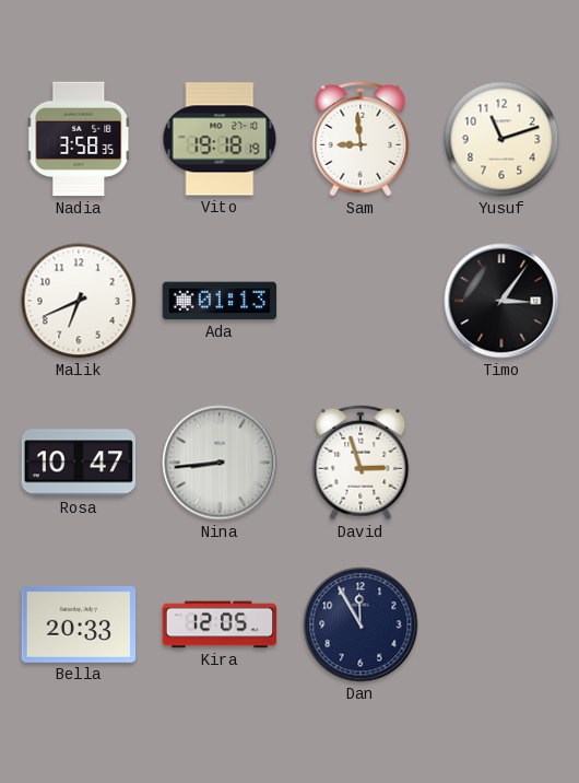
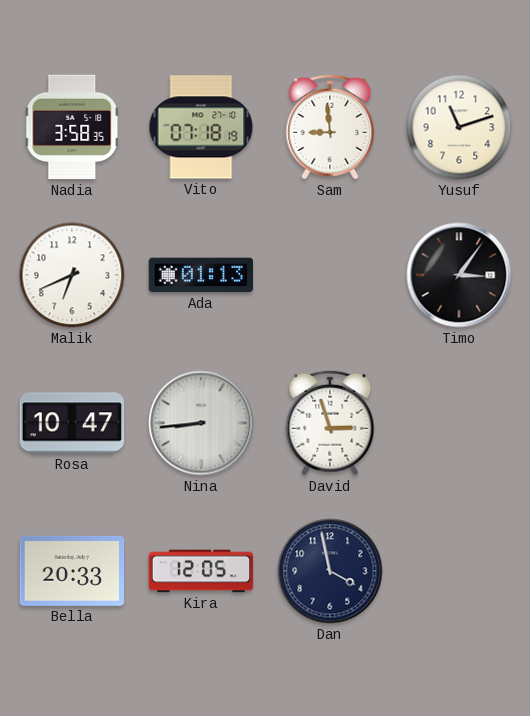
Vito: 19:18 -> 07:18
Dan: 11:55 -> 3:58
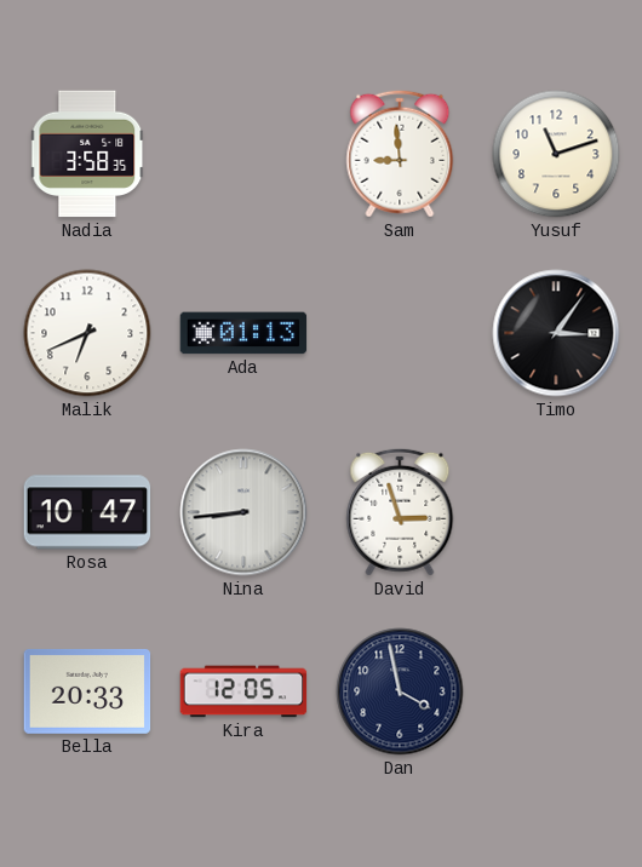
Vito: 07:18 -> none
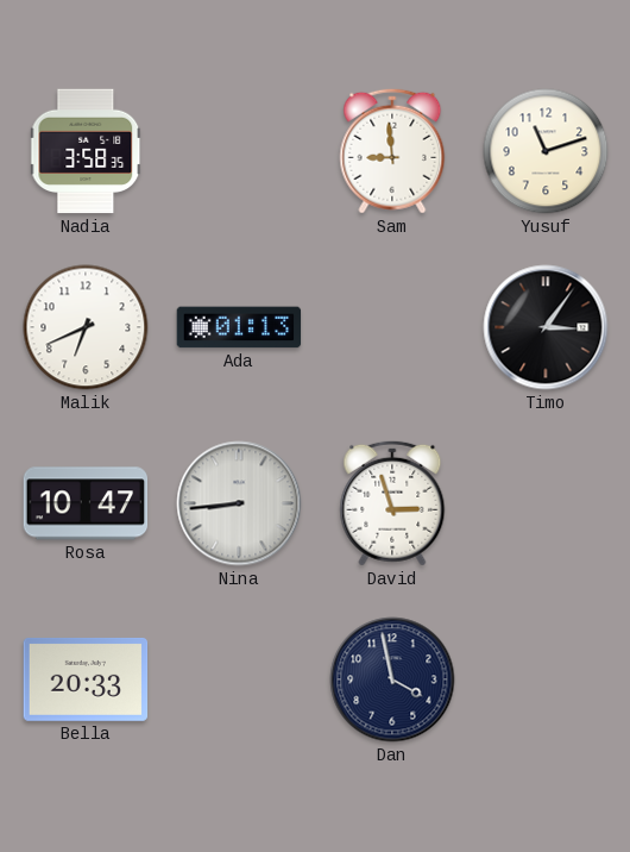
Kira: 12:05 -> none
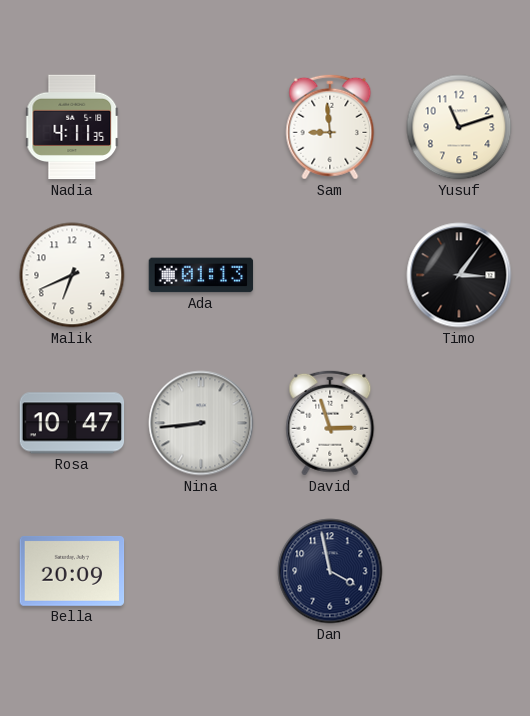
Nadia: 3:58 -> 4:11
Bella: 20:33 -> 20:09
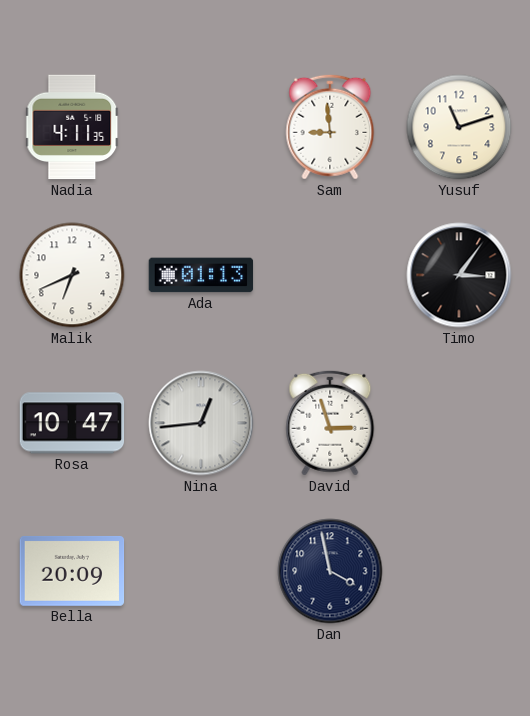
Nina: 8:44 -> 12:44
